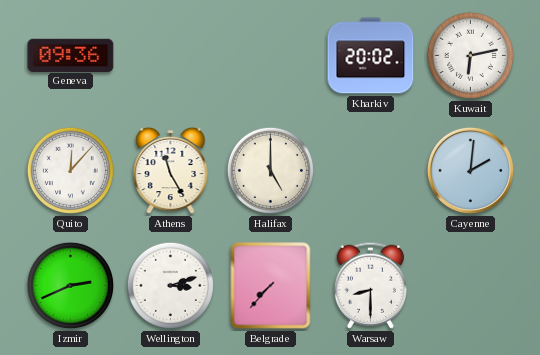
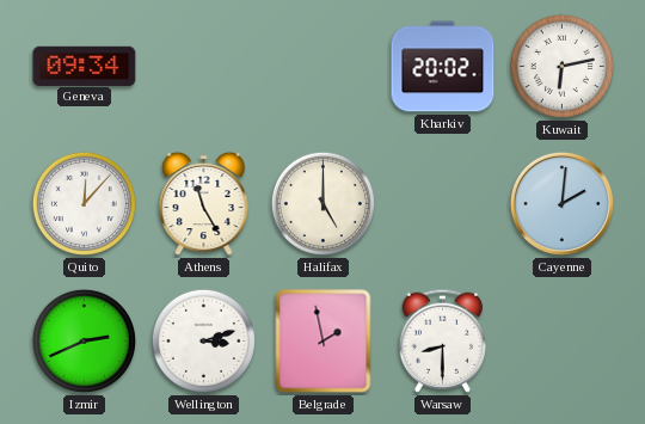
Geneva: 09:36 -> 09:34
Belgrade: 7:37 -> 1:58
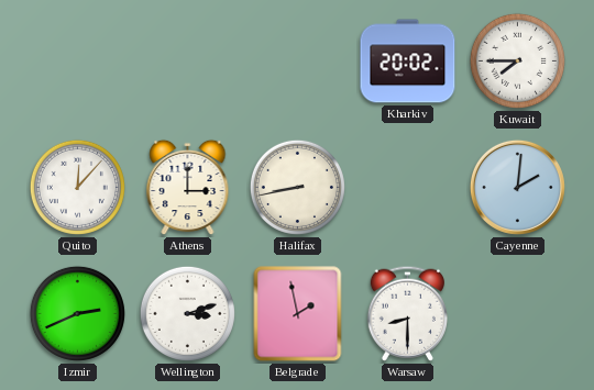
Geneva: 09:34 -> none
Kuwait: 6:13 -> 7:45
Athens: 11:25 -> 3:00
Halifax: 5:00 -> 8:43
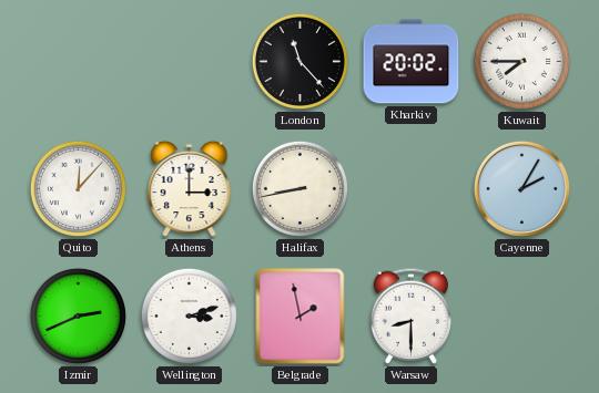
London: none -> 11:23
Cayenne: 2:01 -> 2:05
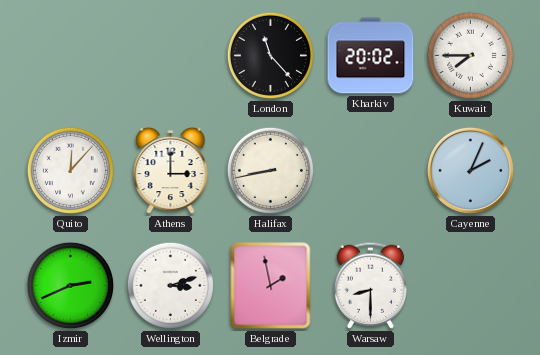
Cayenne: 2:05 -> 2:04
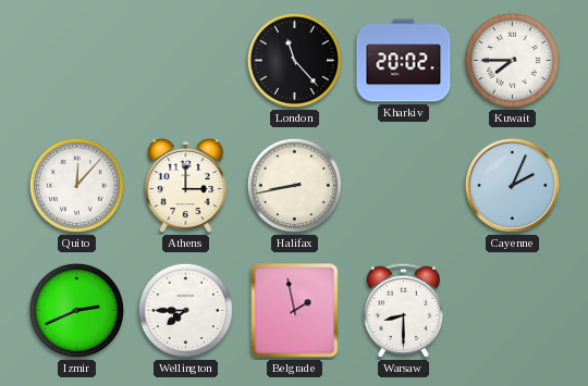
Wellington: 3:12 -> 7:45
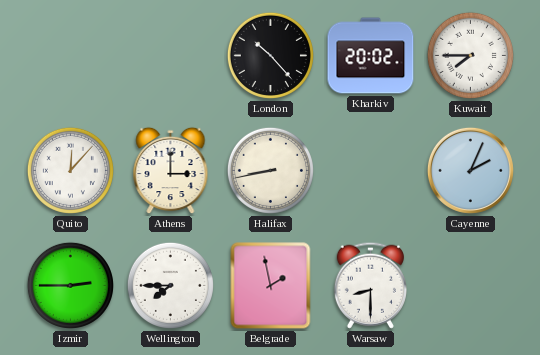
London: 11:23 -> 10:23
Izmir: 2:41 -> 2:45
